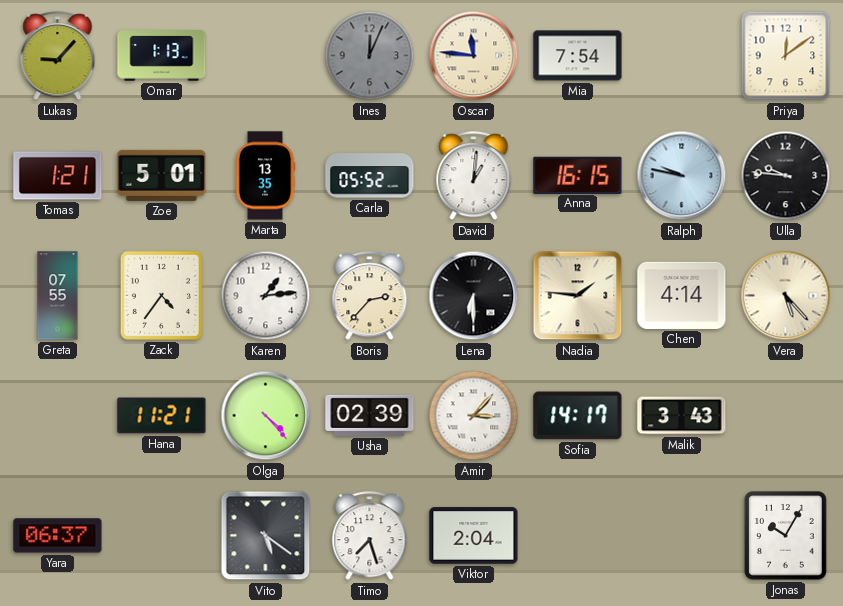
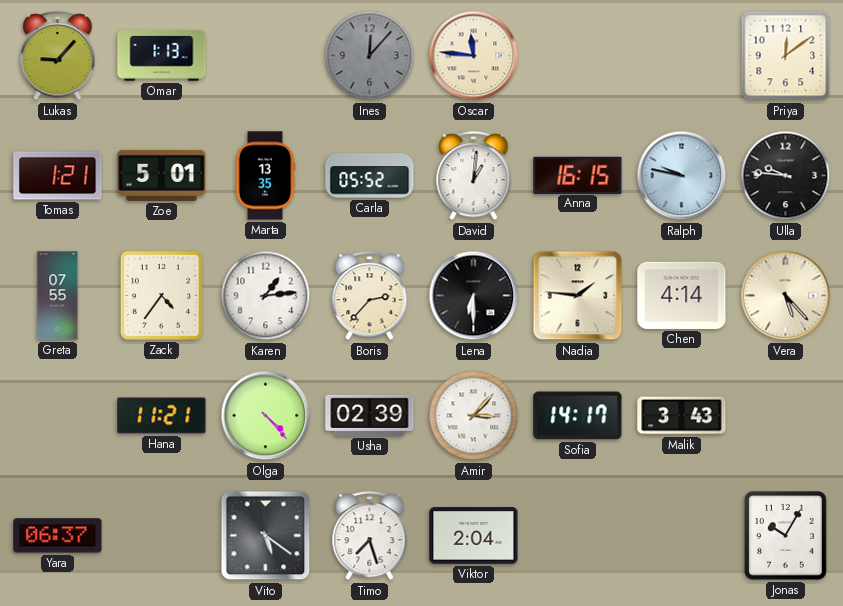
Ines: 12:04 -> 12:07
Mia: 7:54 -> none
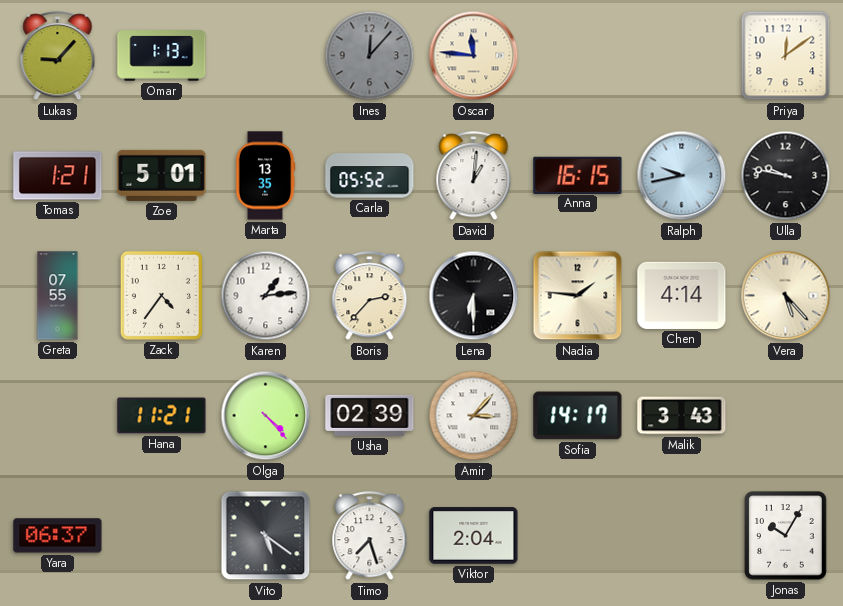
Ralph: 9:47 -> 9:43
Ulla: 9:46 -> 9:47
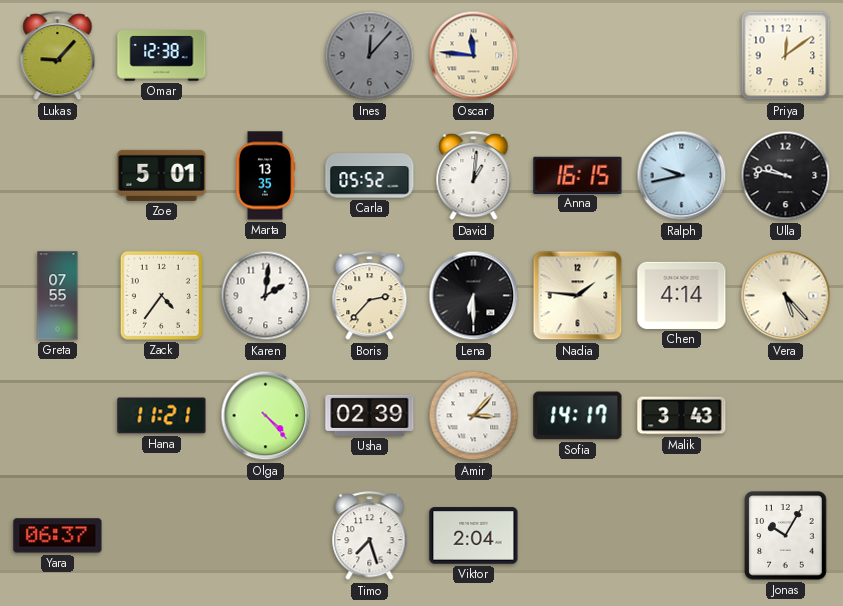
Omar: 1:13 -> 12:38
Tomas: 1:21 -> none
Karen: 1:14 -> 2:01
Vito: 5:21 -> none
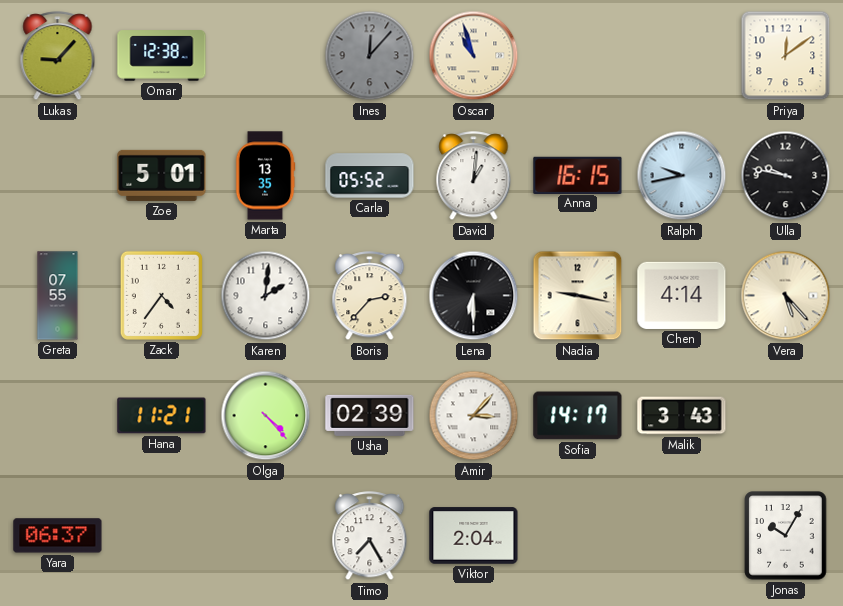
Oscar: 11:46 -> 10:57
Nadia: 1:46 -> 9:17
Timo: 7:27 -> 7:25
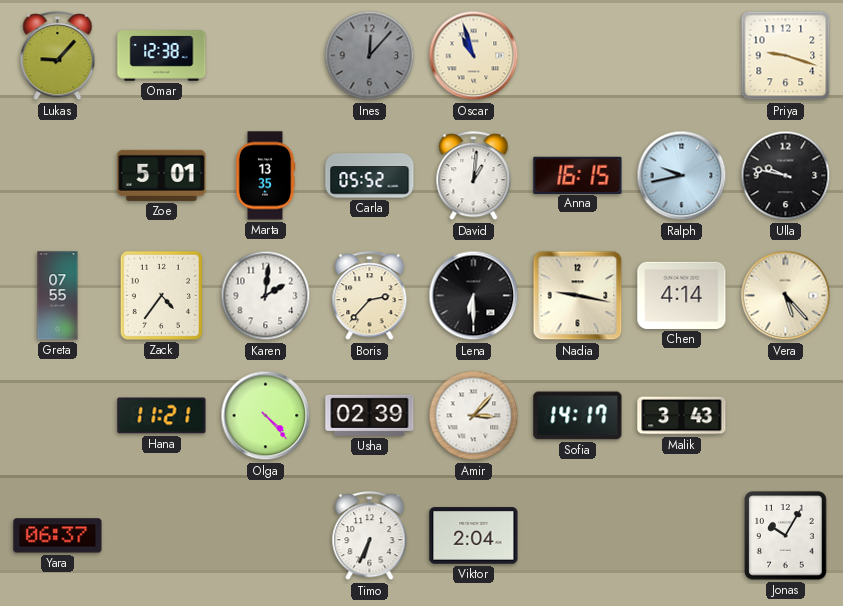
Priya: 12:09 -> 9:18
Timo: 7:25 -> 6:34
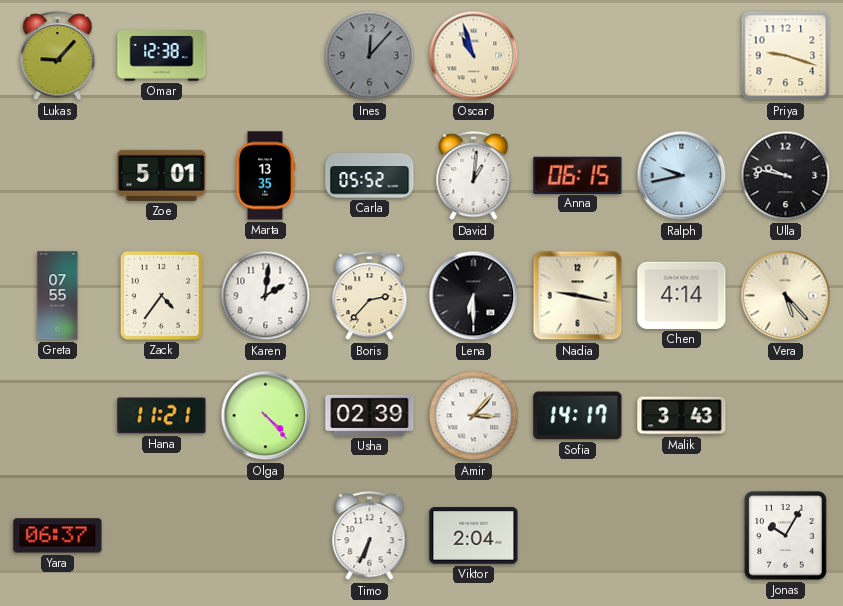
Anna: 16:15 -> 06:15
